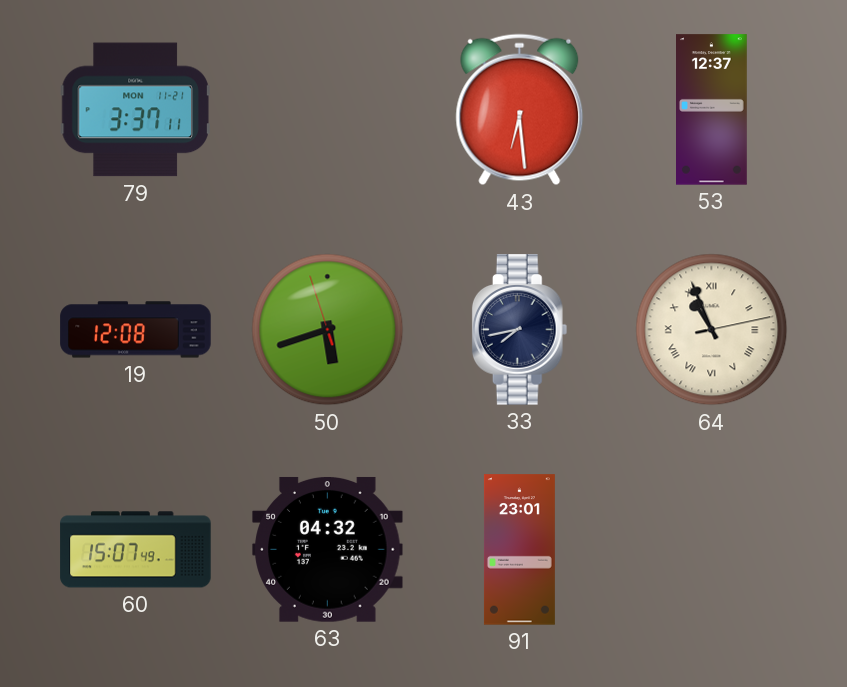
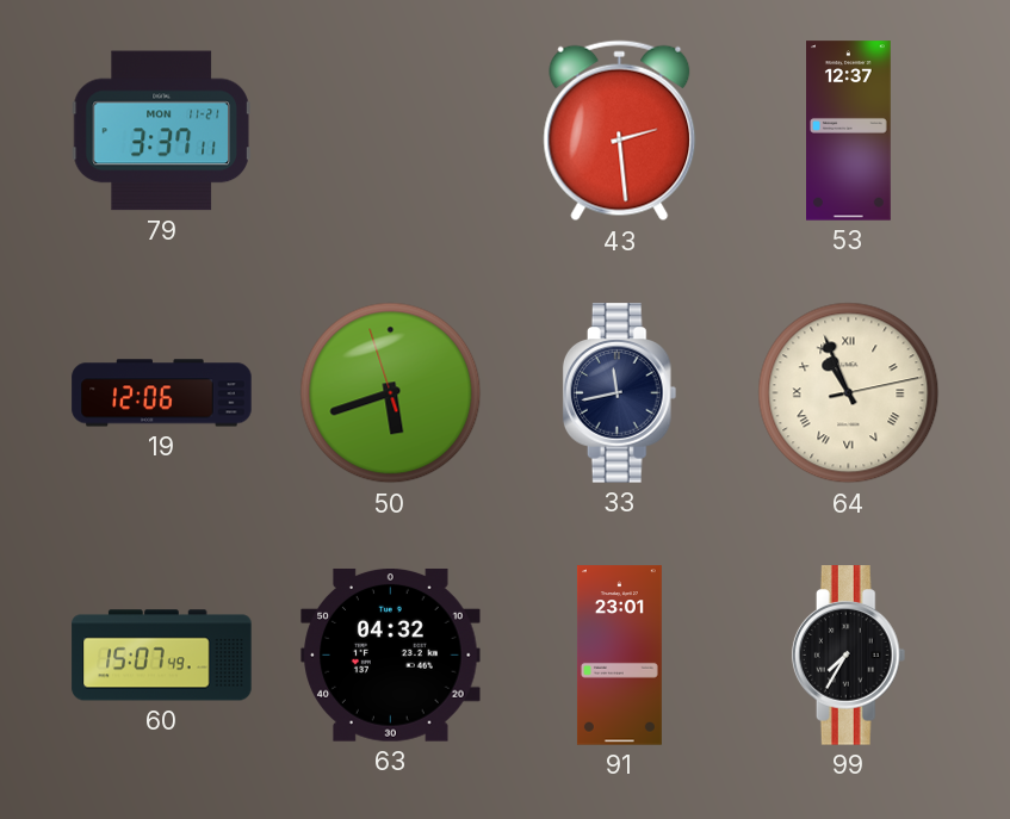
43: 6:29 -> 2:29
19: 12:08 -> 12:06
33: 7:43 -> 11:43
99: none -> 7:35
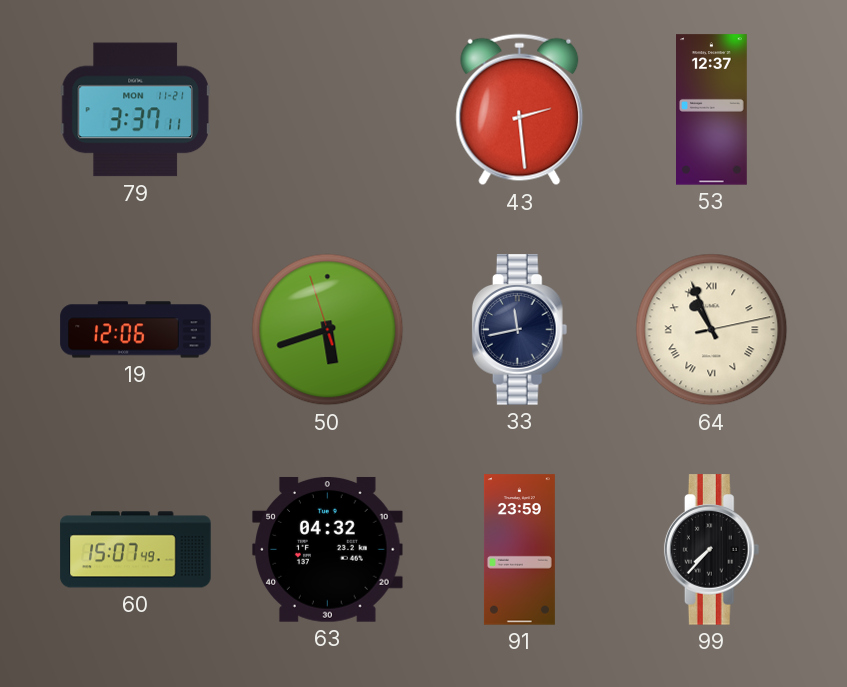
91: 23:01 -> 23:59
99: 7:35 -> 7:37
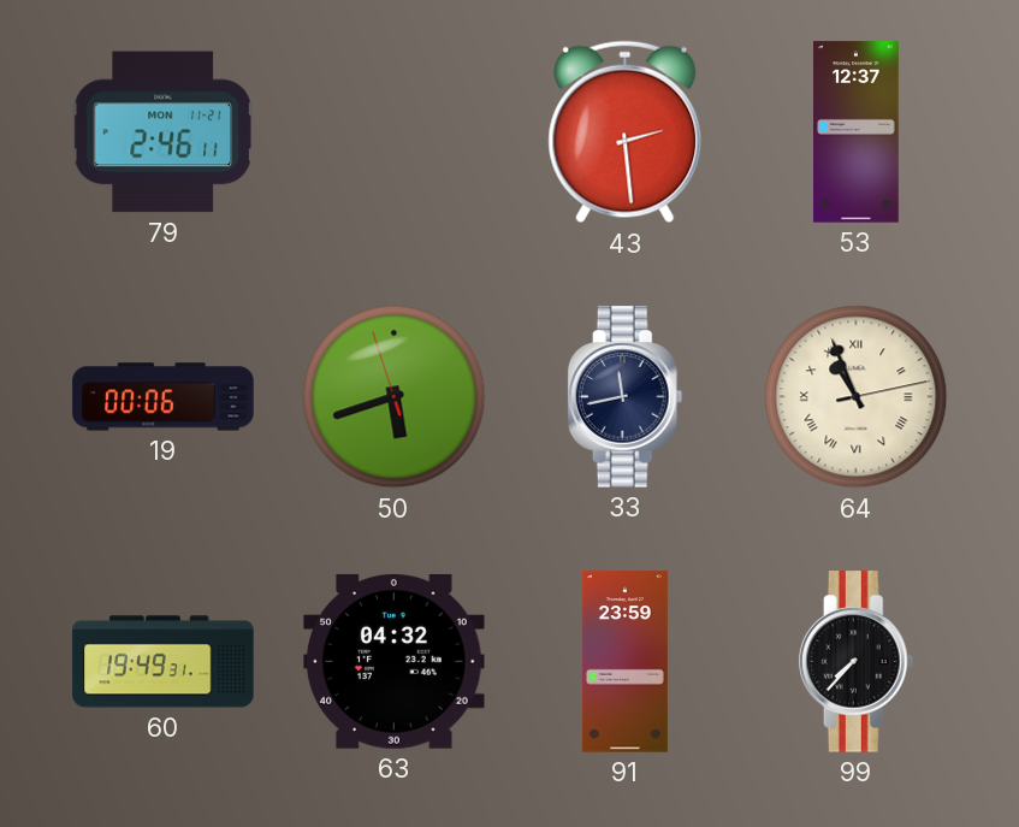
79: 3:37 -> 2:46
19: 12:06 -> 00:06
60: 15:07 -> 19:49
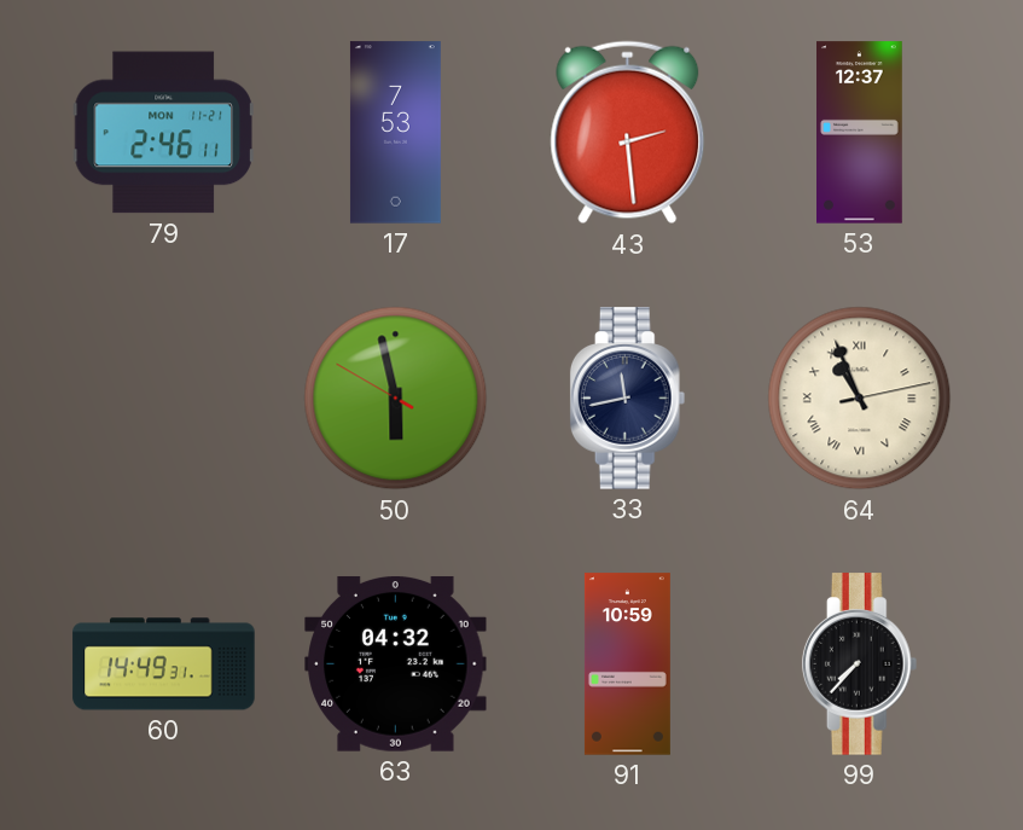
17: none -> 7:53
19: 00:06 -> none
50: 5:41 -> 5:57
60: 19:49 -> 14:49
91: 23:59 -> 10:59
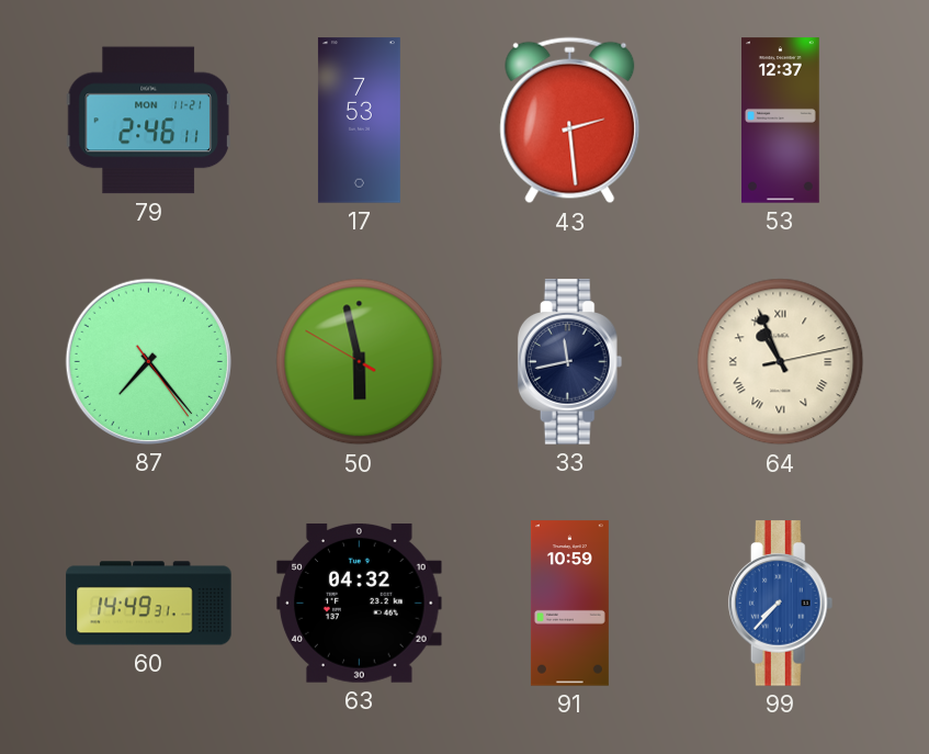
87: none -> 7:23
99 dial: black -> blue
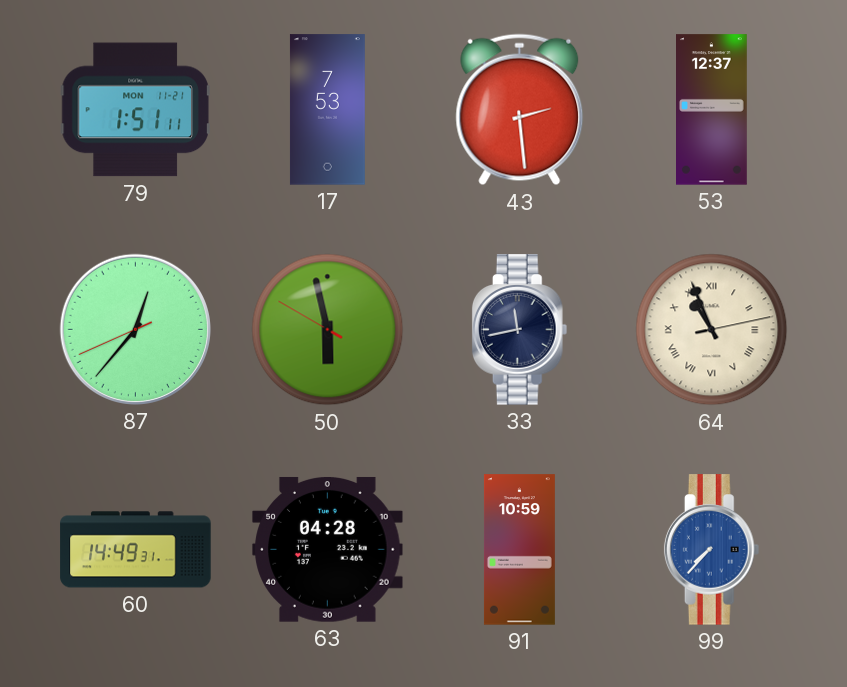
79: 2:46 -> 1:51
87: 7:23 -> 12:36
63: 04:32 -> 04:28
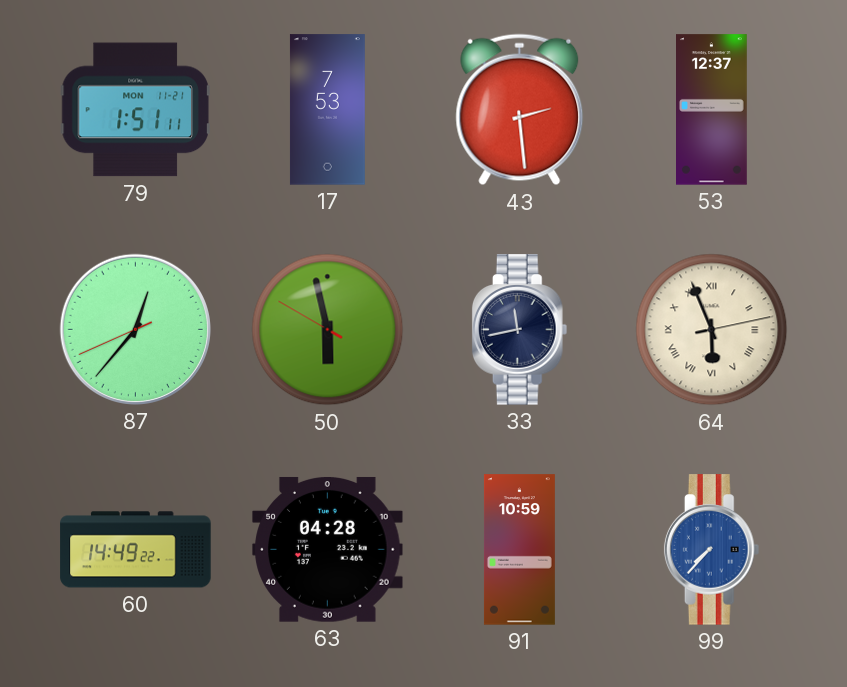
64: 10:56 -> 5:56
60: 14:49:31 -> 14:49:22
